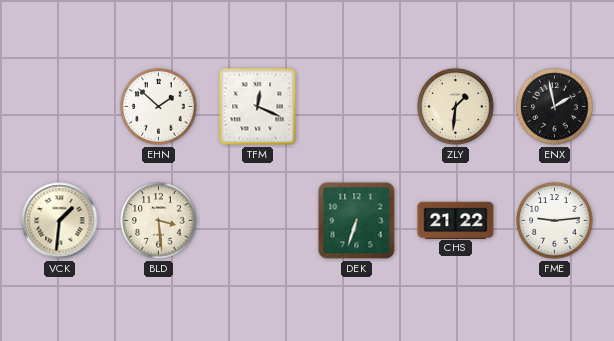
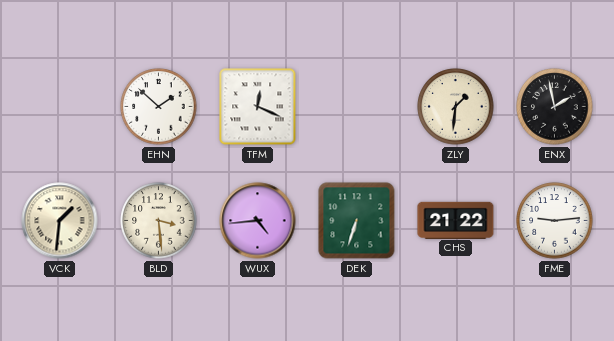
WUX: none -> 4:44
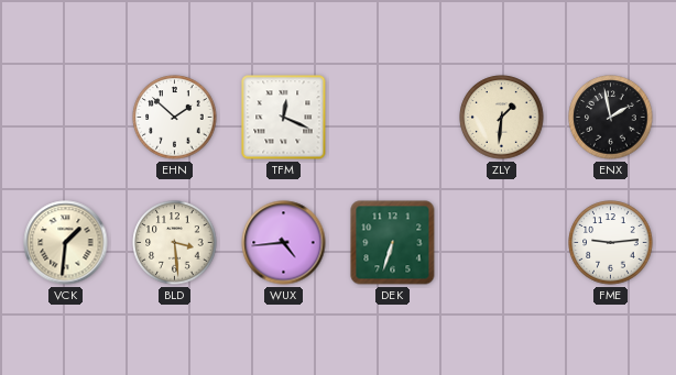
CHS: 21:22 -> none
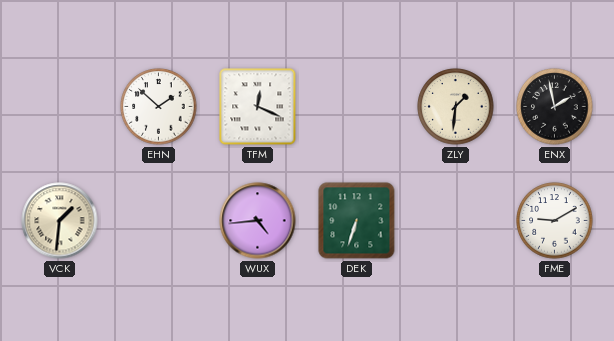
BLD: 3:29 -> none
FME: 9:14 -> 9:10
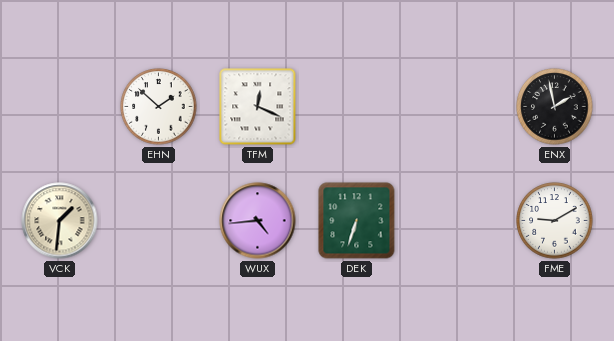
ZLY: 1:31 -> none
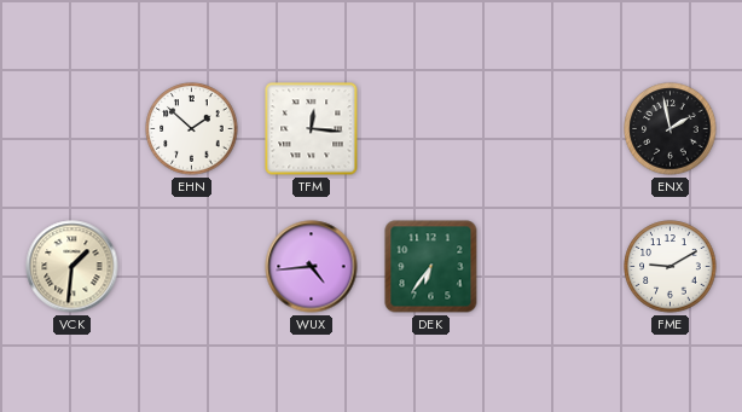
TFM: 12:19 -> 12:16
DEK: 6:33 -> 6:36
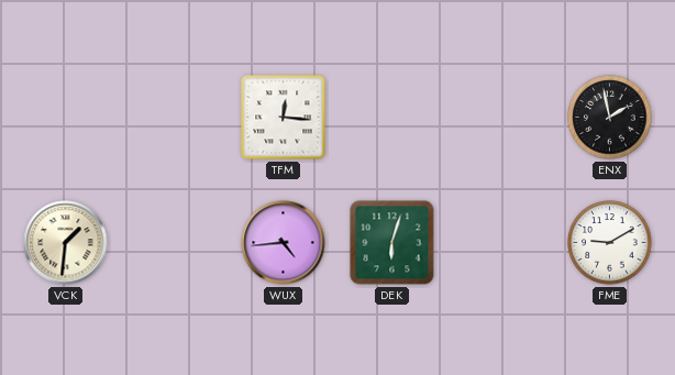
EHN: 1:52 -> none
DEK: 6:36 -> 6:03
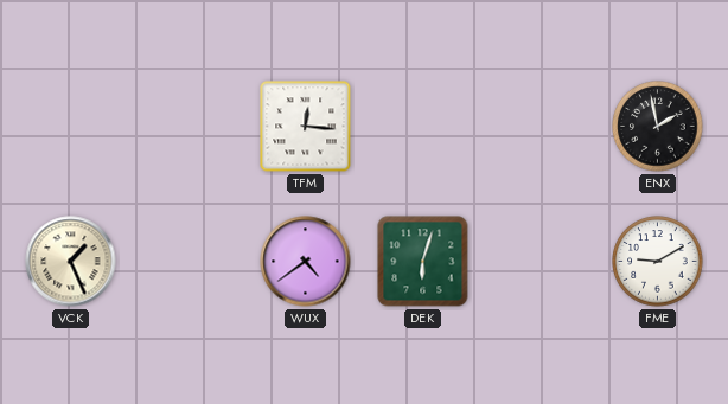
VCK: 1:31 -> 1:26
WUX: 4:44 -> 4:39
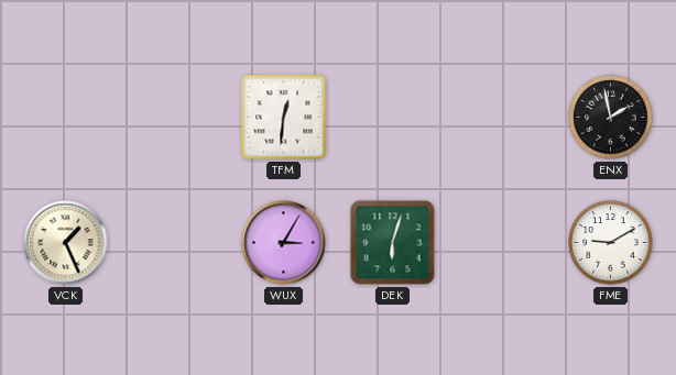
TFM: 12:16 -> 12:31
WUX: 4:39 -> 3:05
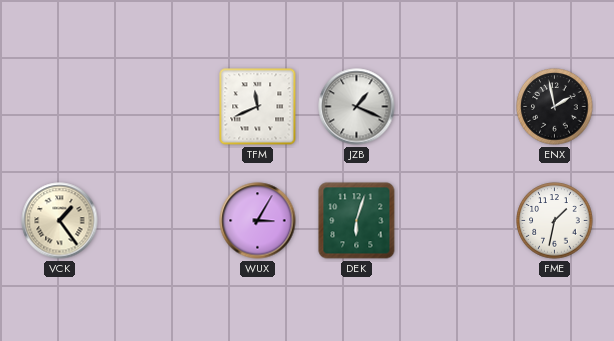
TFM: 12:31 -> 11:41
JZB: none -> 1:19
VCK: 1:26 -> 1:24
FME: 9:10 -> 1:32
